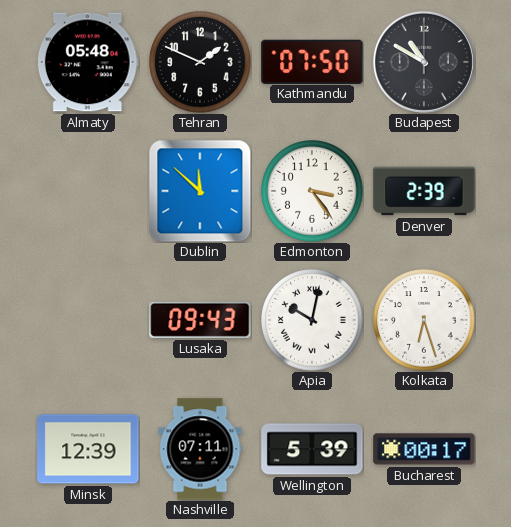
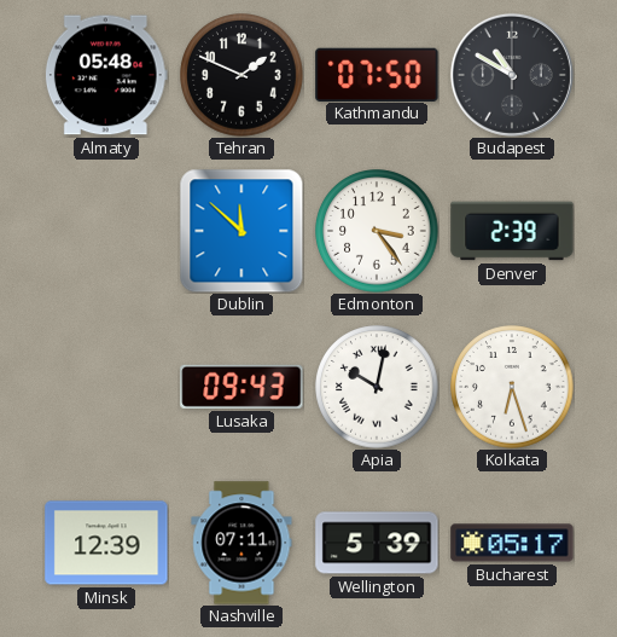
Bucharest: 00:17 -> 05:17
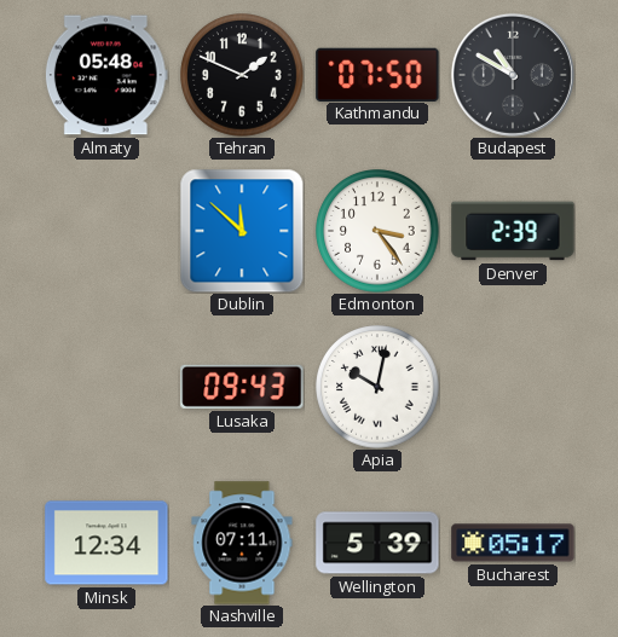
Kolkata: 6:27 -> none
Minsk: 12:39 -> 12:34
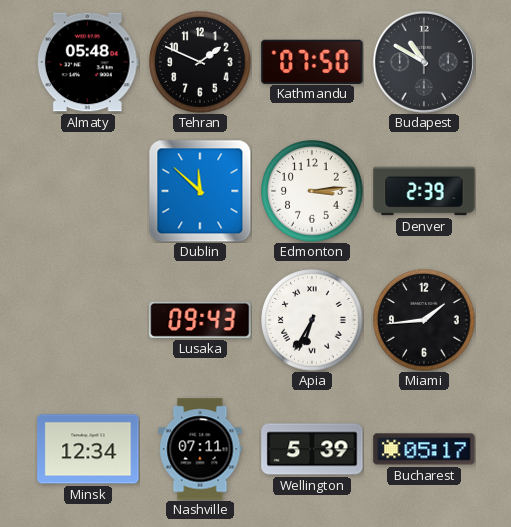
Edmonton: 3:24 -> 3:14
Apia: 10:02 -> 6:35
Miami: none -> 1:44
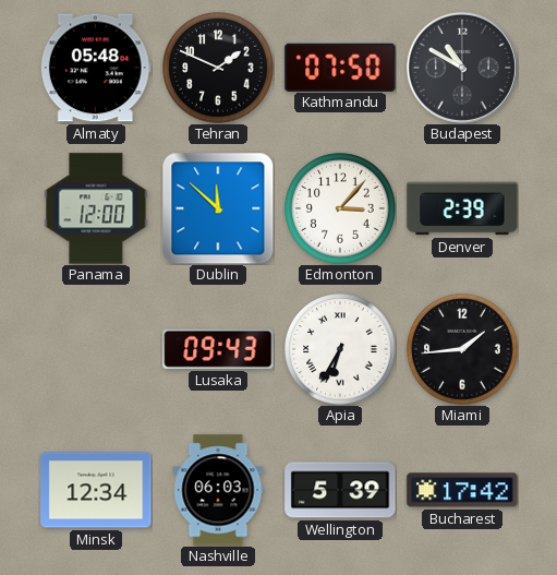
Panama: none -> 12:00
Edmonton: 3:14 -> 3:07
Nashville: 07:11 -> 06:03
Bucharest: 05:17 -> 17:42
